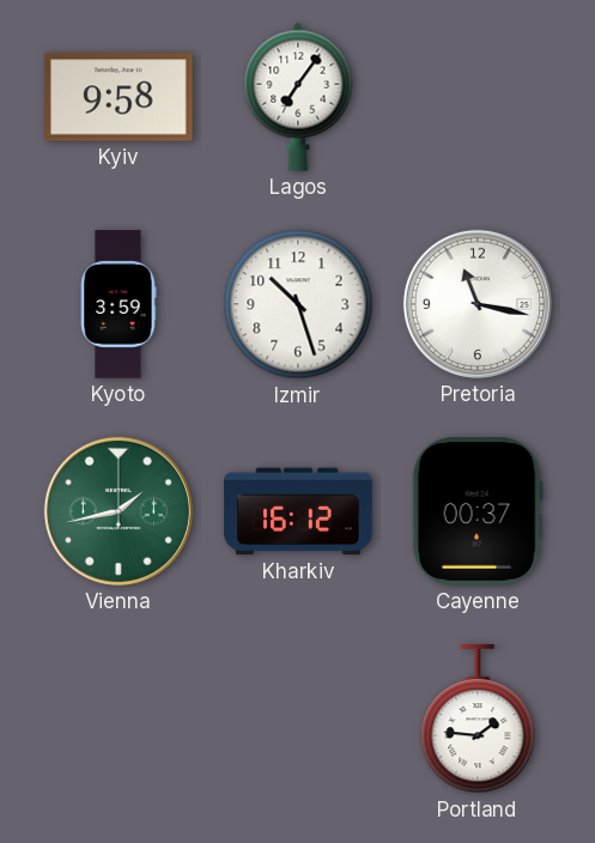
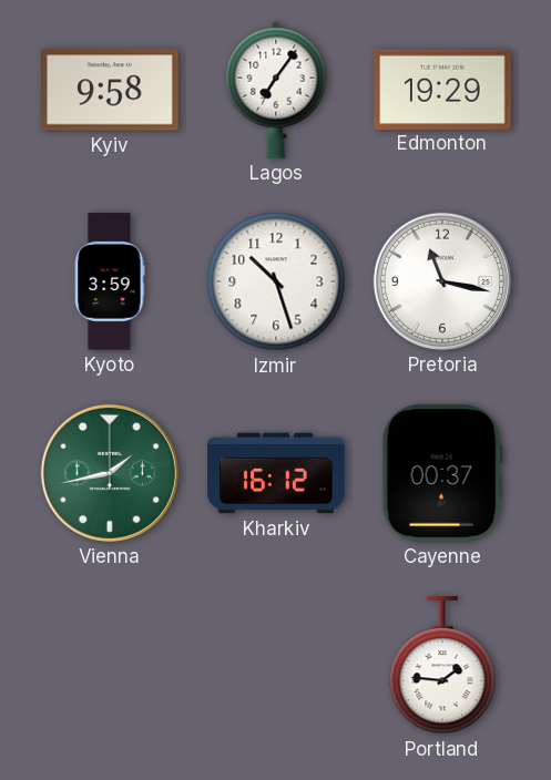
Edmonton: none -> 19:29
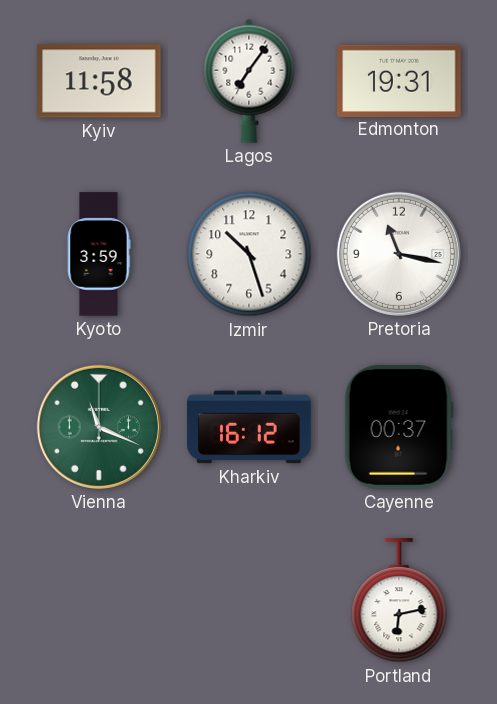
Kyiv: 9:58 -> 11:58
Edmonton: 19:29 -> 19:31
Vienna: 1:43 -> 11:19
Portland: 1:46 -> 6:13
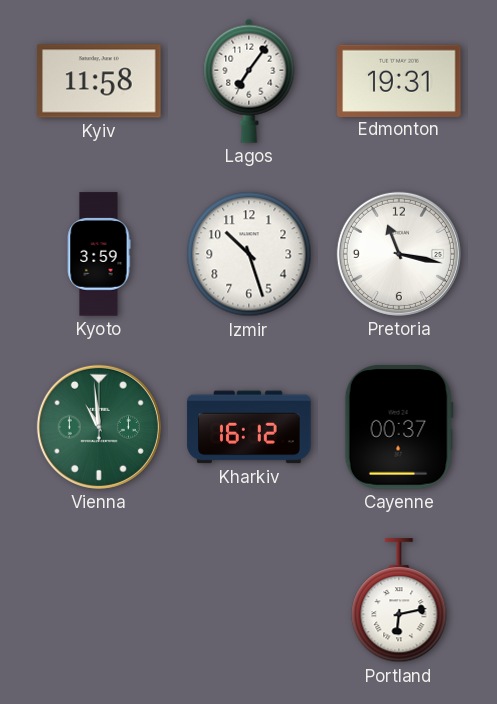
Vienna: 11:19 -> 10:59
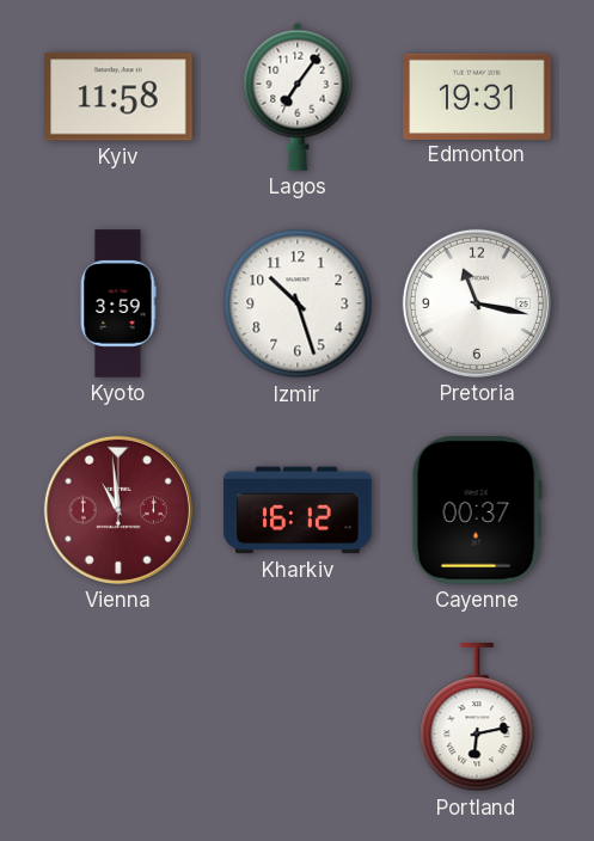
Vienna dial: green -> burgundy
